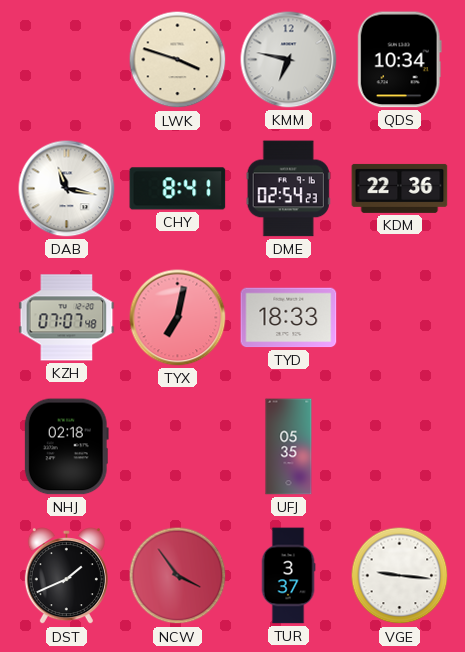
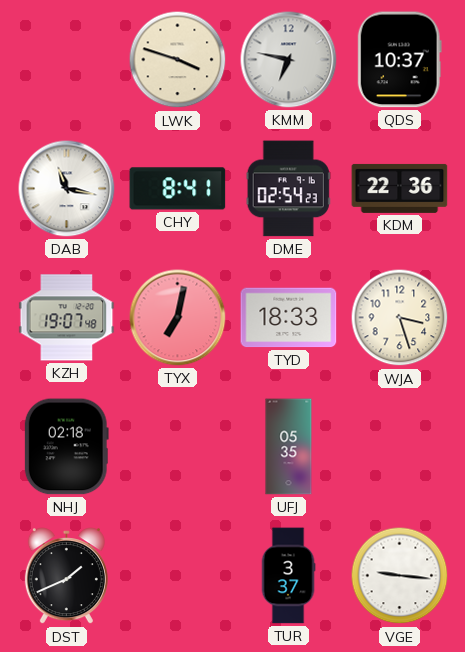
QDS: 10:34 -> 10:37
KZH: 07:07 -> 19:07
WJA: none -> 3:27
NCW: 3:54 -> none
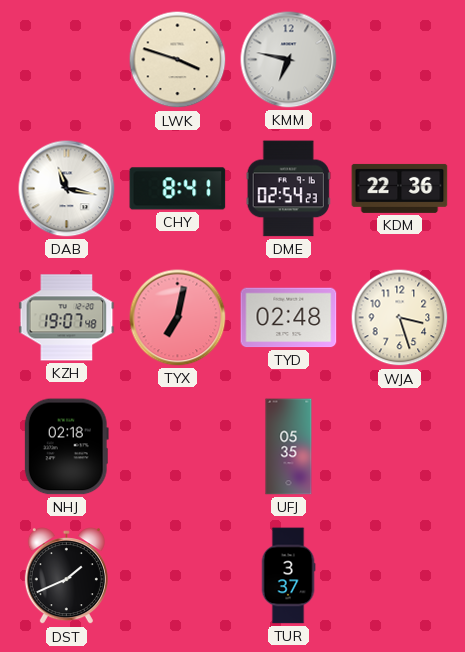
QDS: 10:37 -> none
TYD: 18:33 -> 02:48
VGE: 9:16 -> none
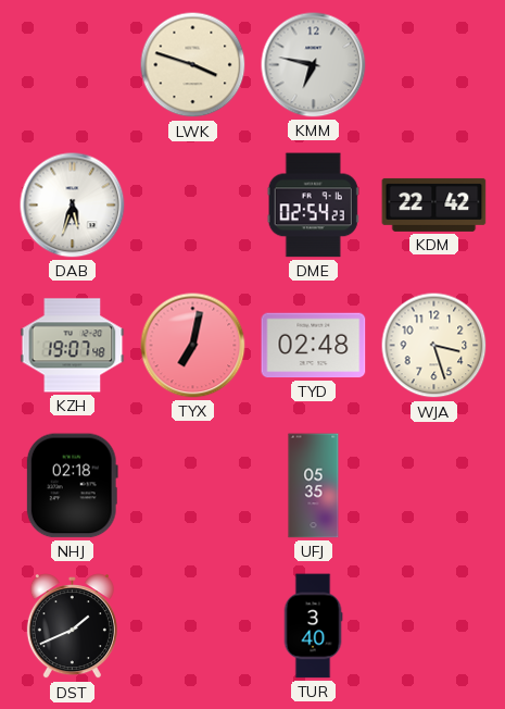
DAB: 11:17 -> 5:33
CHY: 8:41 -> none
KDM: 22:36 -> 22:42
TUR: 3:37 -> 3:40
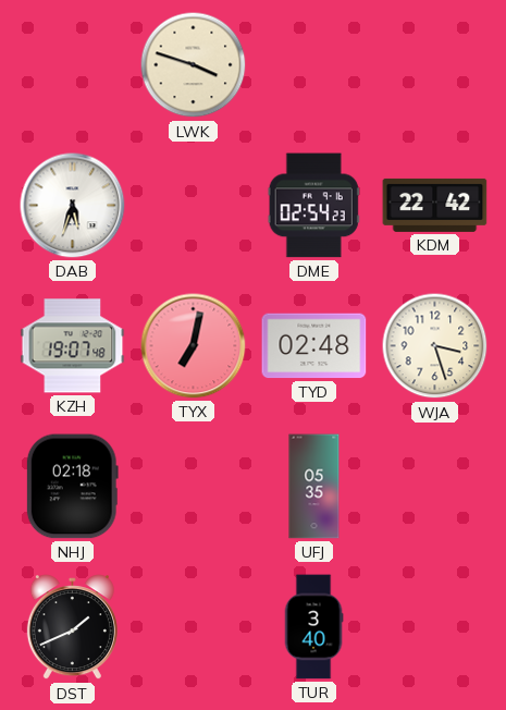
KMM: 6:47 -> none
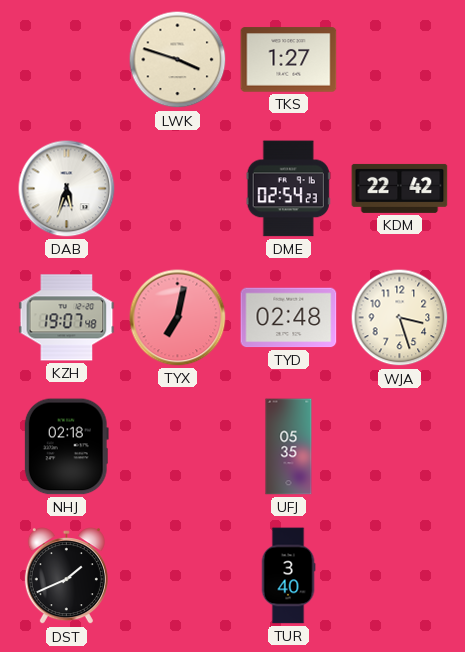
TKS: none -> 1:27
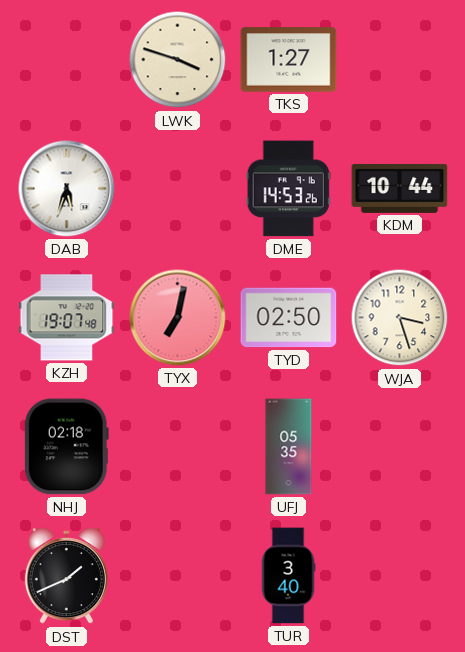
DME: 02:54 -> 14:53
KDM: 22:42 -> 10:44
TYD: 02:48 -> 02:50
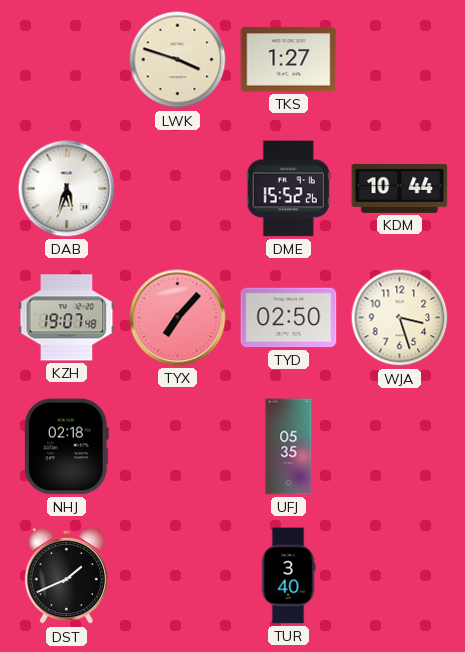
DME: 14:53 -> 15:52
TYX: 7:02 -> 7:07
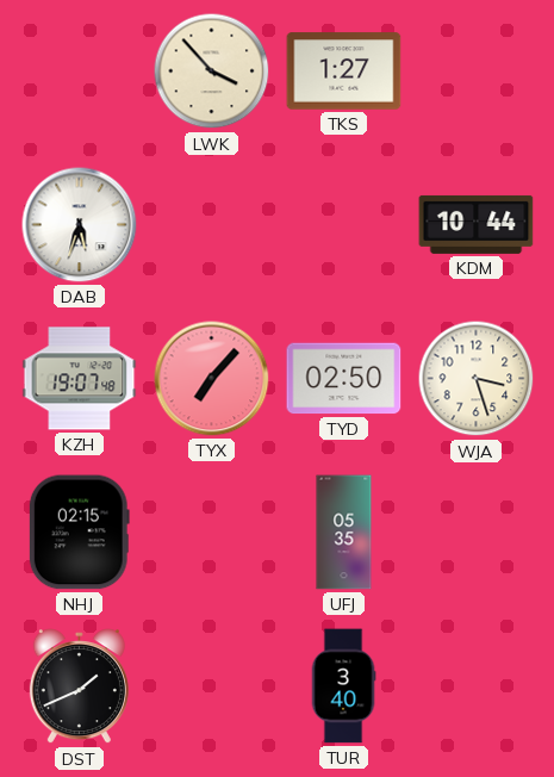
LWK: 3:48 -> 3:53
DME: 15:52 -> none
NHJ: 02:18 -> 02:15
